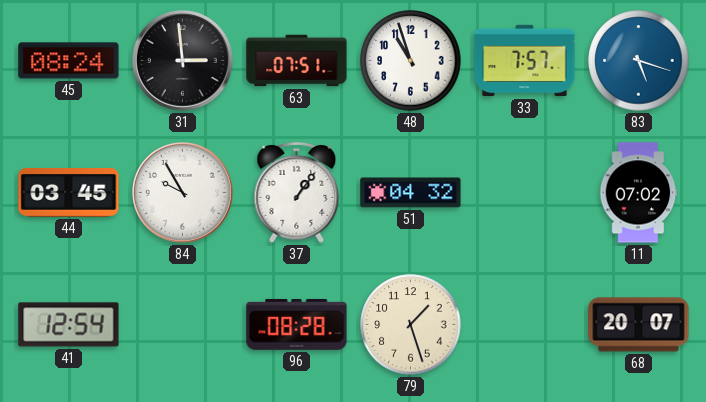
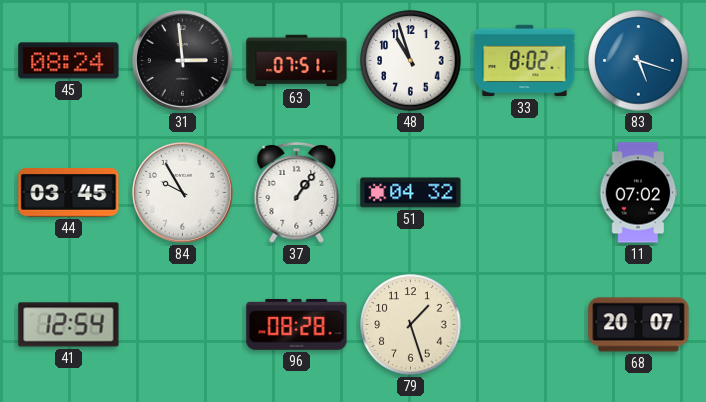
33: 7:57 -> 8:02
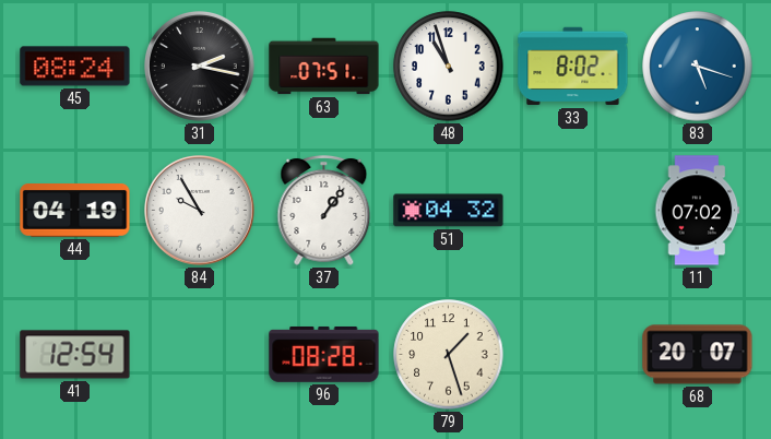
31: 2:59 -> 2:17
44: 03:45 -> 04:19
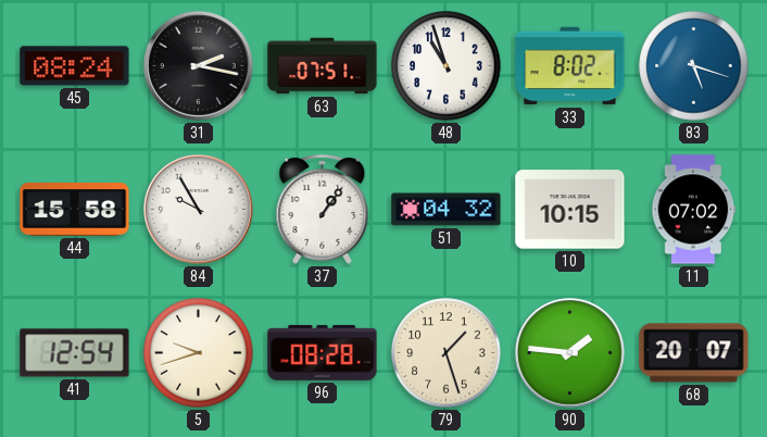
44: 04:19 -> 15:58
10: none -> 10:15
5: none -> 9:42
90: none -> 1:46
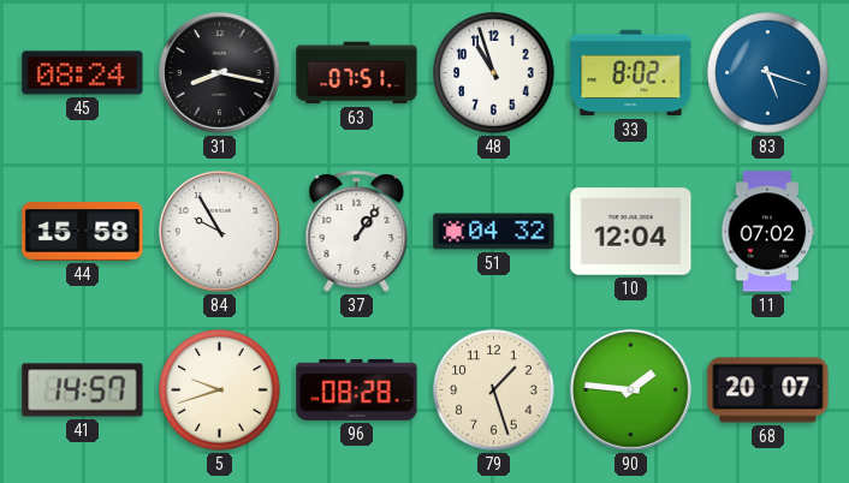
31: 2:17 -> 8:17
10: 10:15 -> 12:04
41: 12:54 -> 14:57
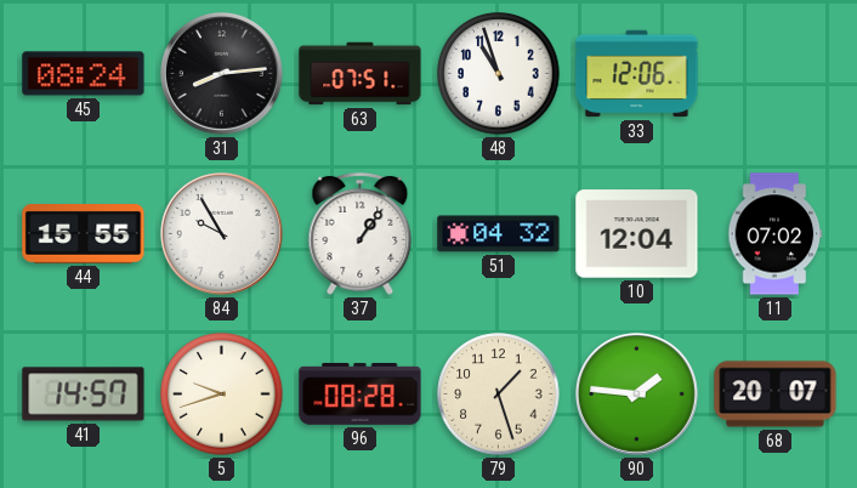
31: 8:17 -> 8:14
33: 8:02 -> 12:06
83: 5:18 -> none
44: 15:58 -> 15:55
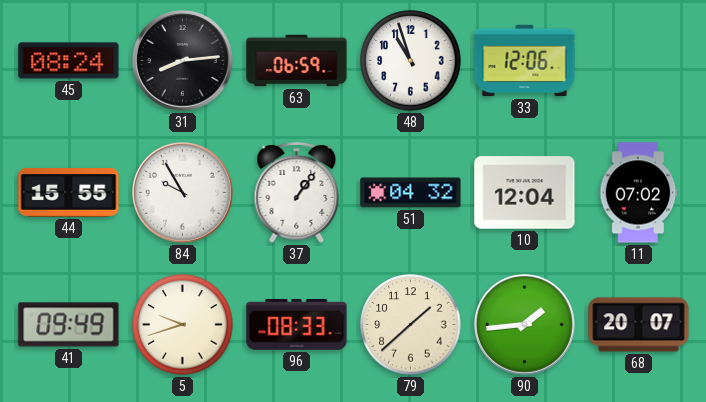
63: 07:51 -> 06:59
41: 14:57 -> 09:49
96: 08:28 -> 08:33
79: 1:27 -> 1:38
90: 1:46 -> 1:44
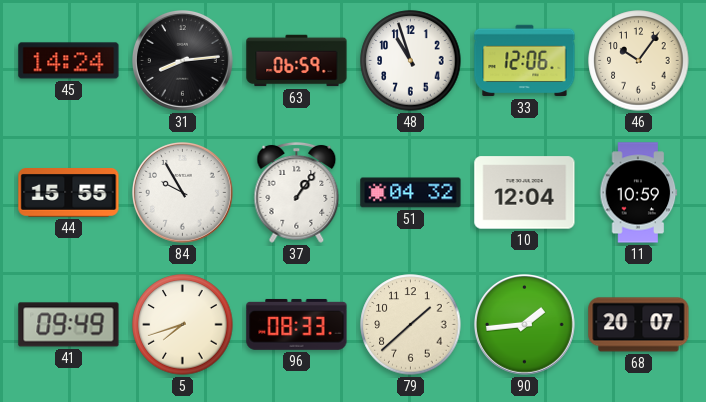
45: 08:24 -> 14:24
46: none -> 10:06
11: 07:02 -> 10:59
5: 9:42 -> 7:42
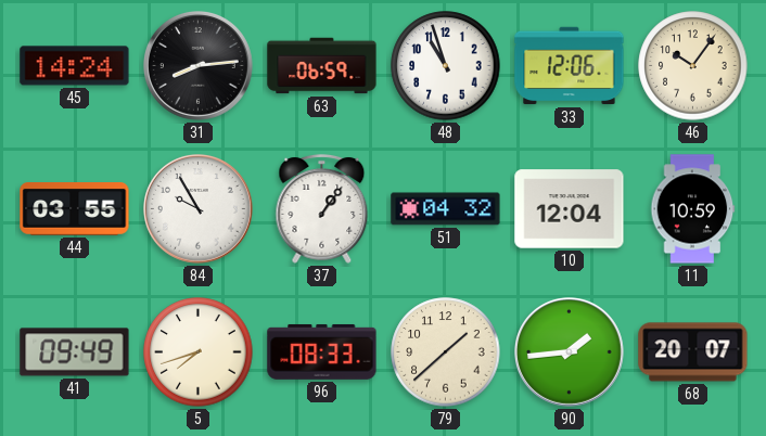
44: 15:55 -> 03:55
